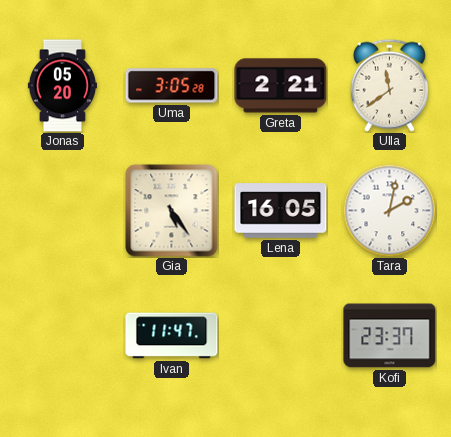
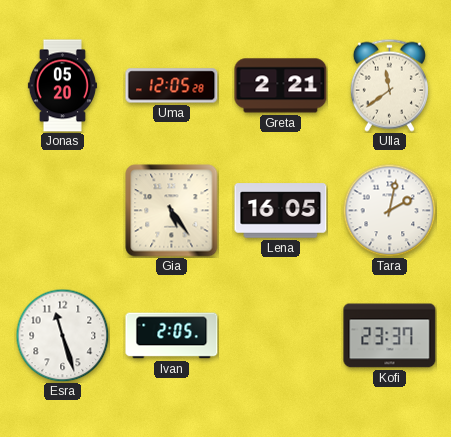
Uma: 3:05 -> 12:05
Esra: none -> 11:27
Ivan: 11:47 -> 2:05
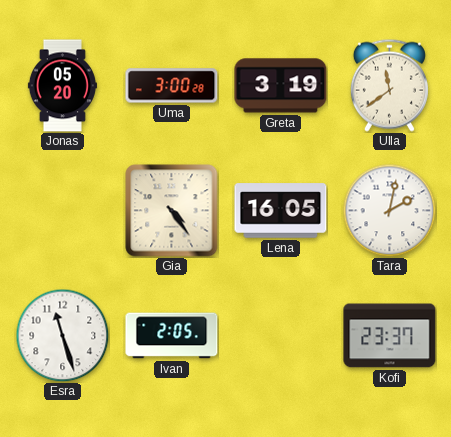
Uma: 12:05 -> 3:00
Greta: 2:21 -> 3:19
Gia: 5:24 -> 4:24
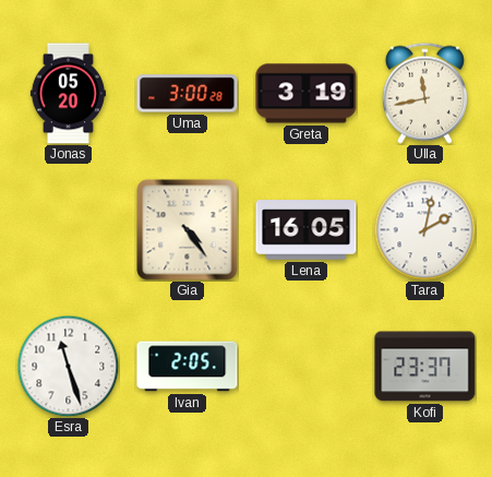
Ulla: 11:39 -> 11:43
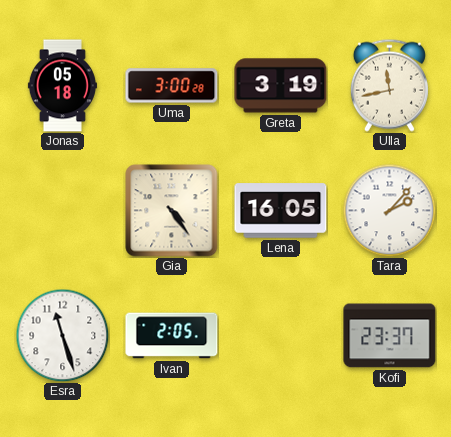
Jonas: 05:20 -> 05:18
Tara: 2:02 -> 2:07
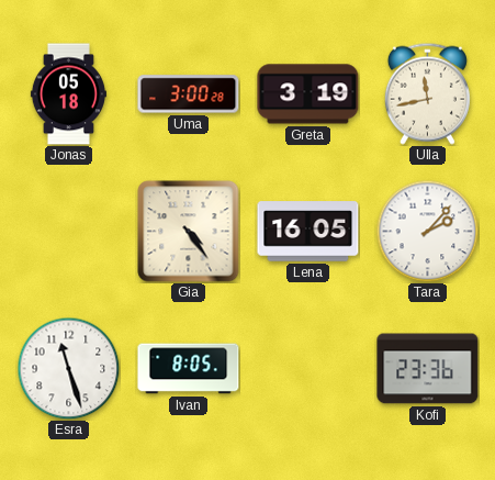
Ivan: 2:05 -> 8:05
Kofi: 23:37 -> 23:36
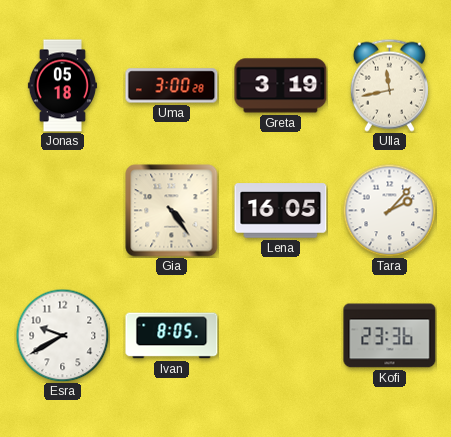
Esra: 11:27 -> 9:40
